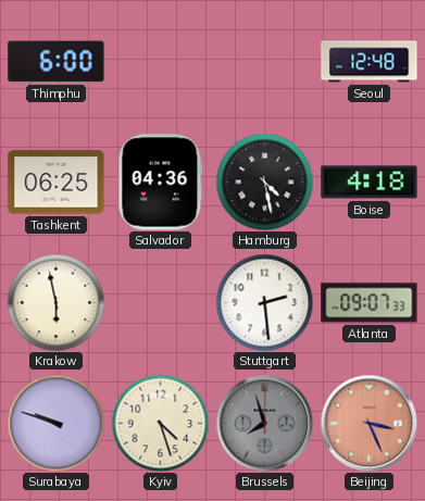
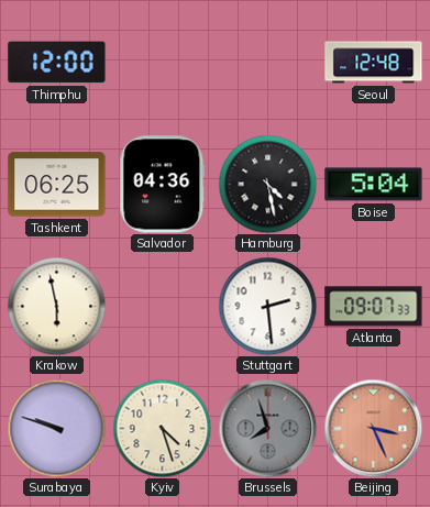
Thimphu: 6:00 -> 12:00
Boise: 4:18 -> 5:04
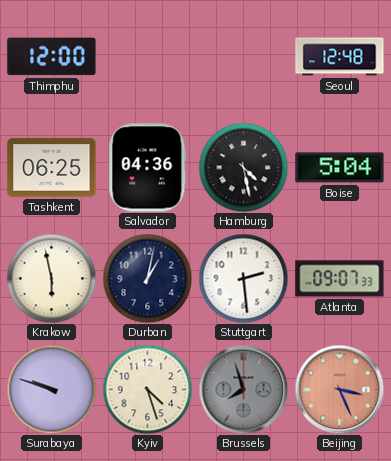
Durban: none -> 1:02
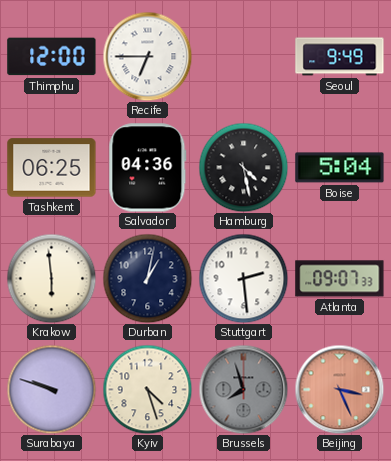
Recife: none -> 6:45
Seoul: 12:48 -> 9:49
Krakow: 5:58 -> 5:59
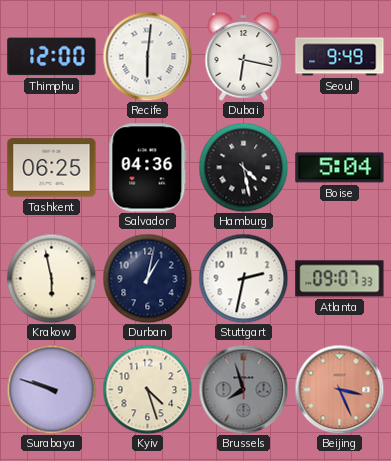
Recife: 6:45 -> 6:01
Dubai: none -> 6:17
Krakow: 5:59 -> 5:58
Stuttgart: 2:29 -> 2:32
